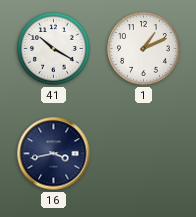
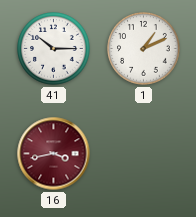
41: 10:20 -> 10:15
16 dial: navy -> burgundy
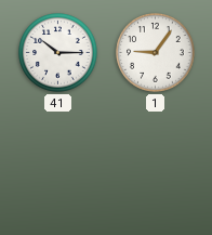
1: 1:11 -> 9:06
16: 3:43 -> none
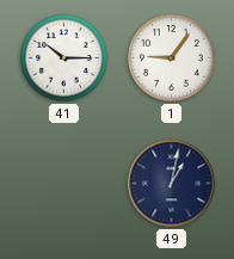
49: none -> 1:02
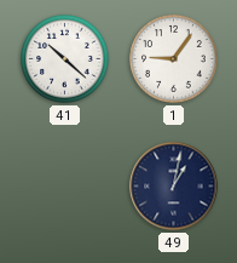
41: 10:15 -> 10:22
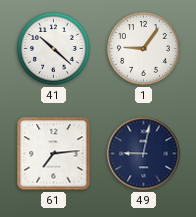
61: none -> 7:14
49: 1:02 -> 9:02
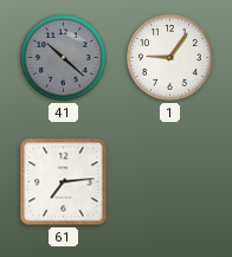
41 dial: white -> grey
49: 9:02 -> none
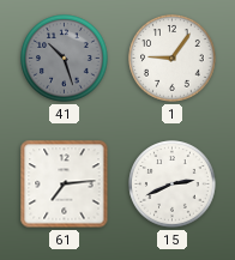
41: 10:22 -> 10:27
15: none -> 2:41
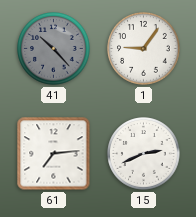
41: 10:27 -> 10:23
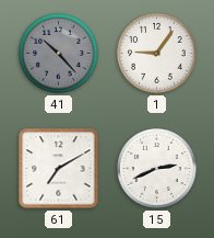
61: 7:14 -> 7:10
